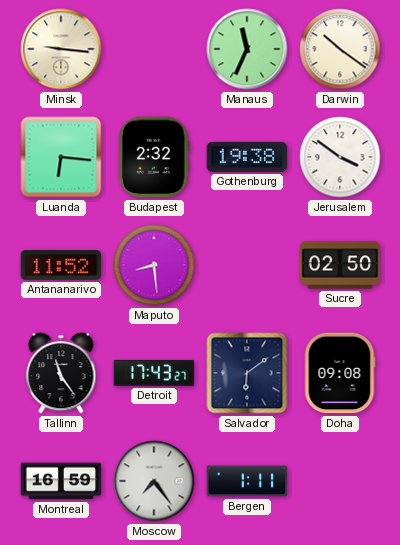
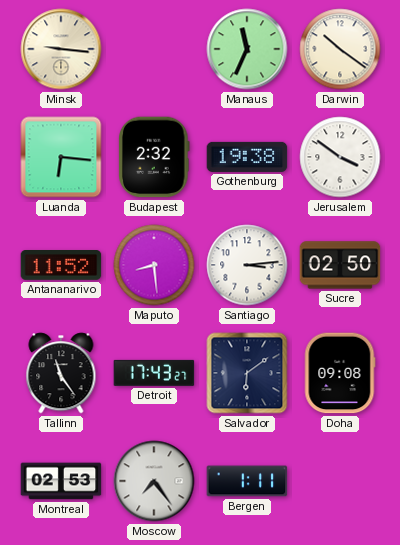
Santiago: none -> 3:14
Montreal: 16:59 -> 02:53
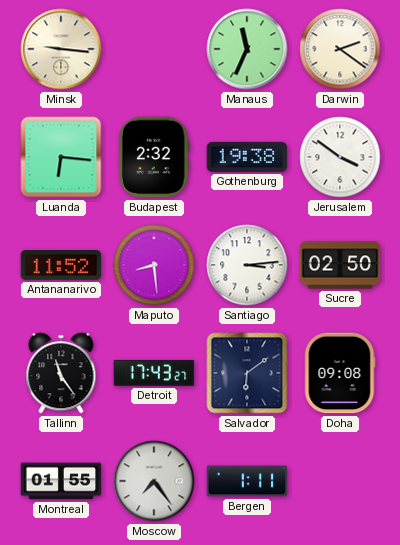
Darwin: 10:21 -> 2:21
Montreal: 02:53 -> 01:55
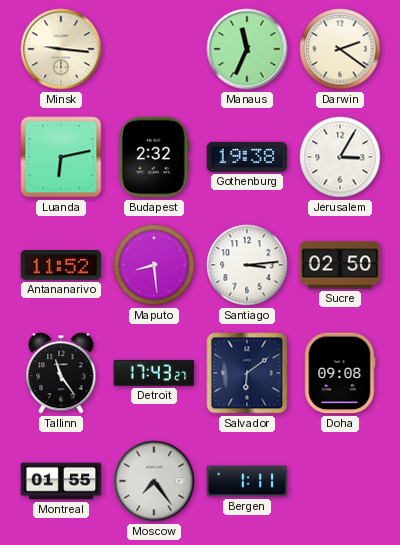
Luanda: 6:16 -> 6:13
Jerusalem: 3:51 -> 3:05
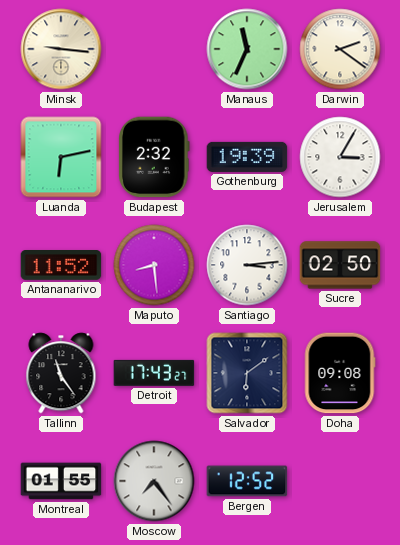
Gothenburg: 19:38 -> 19:39
Bergen: 1:11 -> 12:52
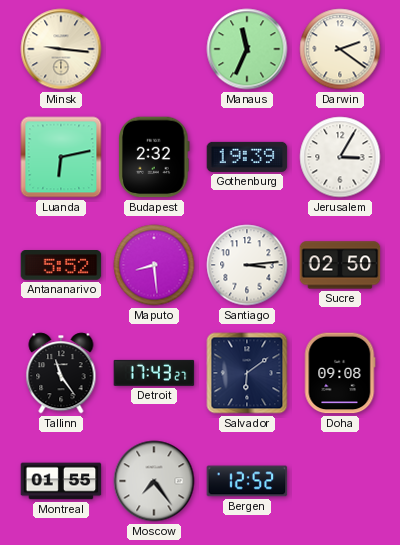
Antananarivo: 11:52 -> 5:52
